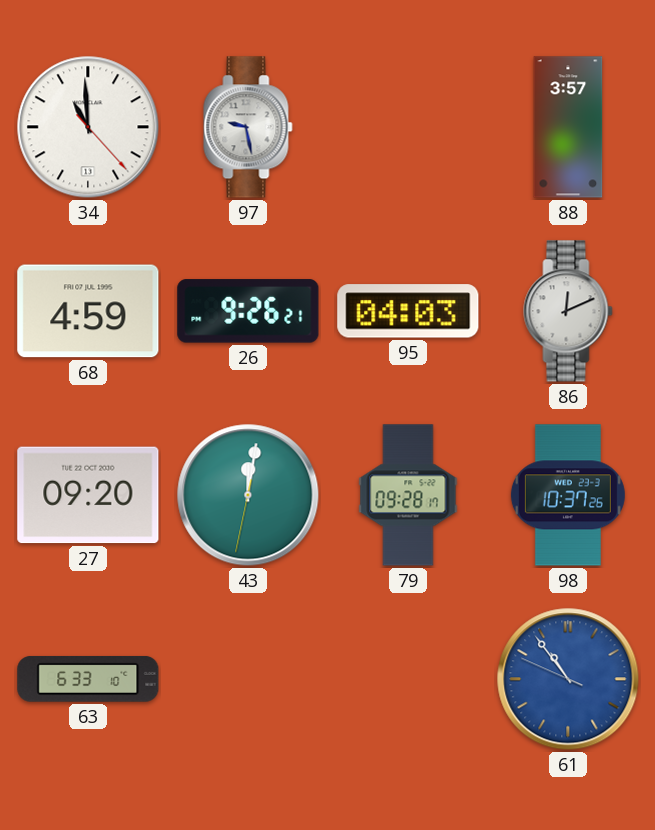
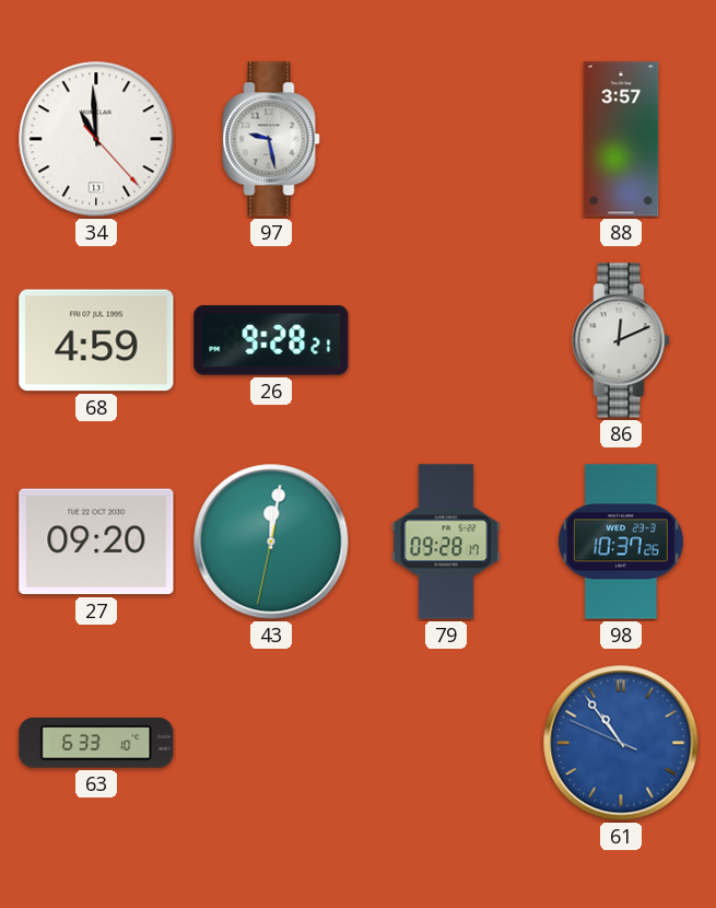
26: 9:26 -> 9:28
95: 04:03 -> none
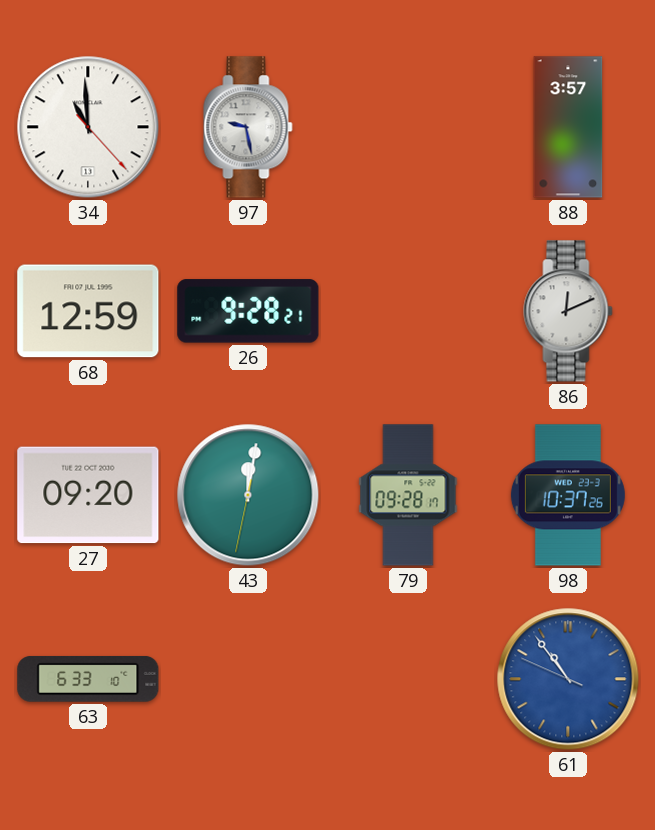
68: 4:59 -> 12:59
